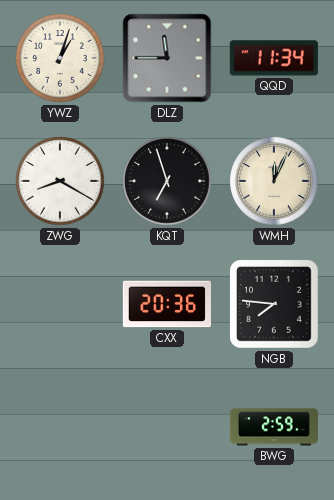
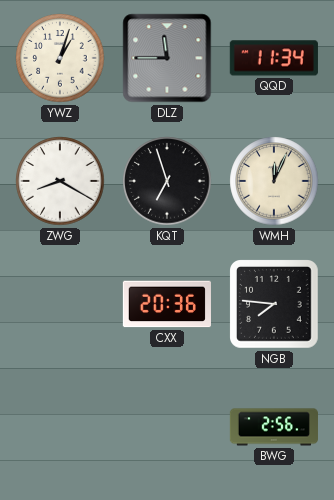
BWG: 2:59 -> 2:56
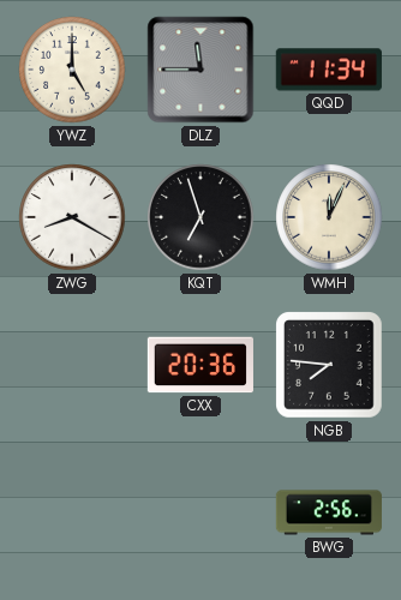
YWZ: 1:03 -> 5:00
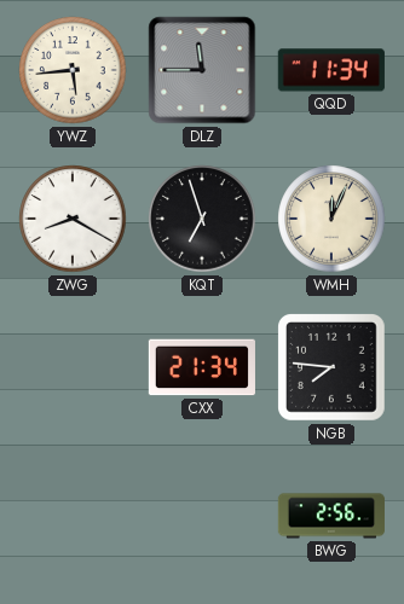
YWZ: 5:00 -> 5:44
CXX: 20:36 -> 21:34
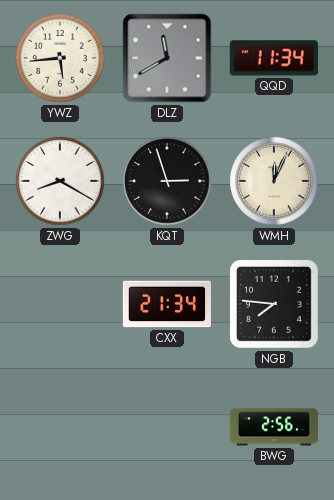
DLZ: 11:45 -> 11:40
KQT: 6:57 -> 2:57
